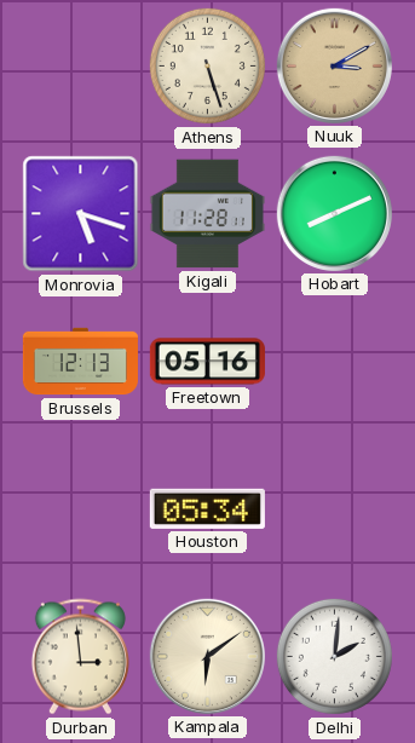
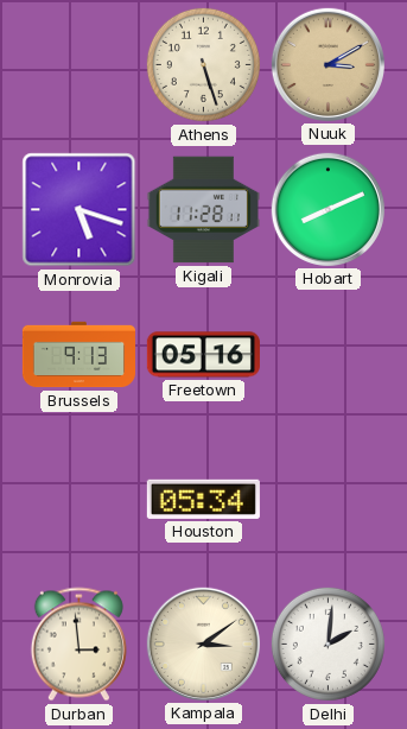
Brussels: 12:13 -> 9:13
Kampala: 6:09 -> 3:09
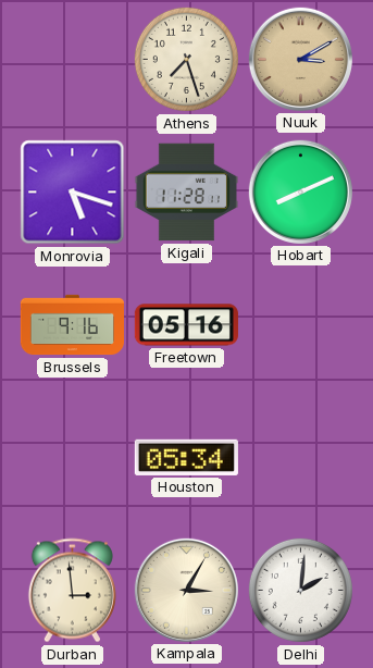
Athens: 5:27 -> 7:27
Brussels: 9:13 -> 9:16
Kampala: 3:09 -> 3:05
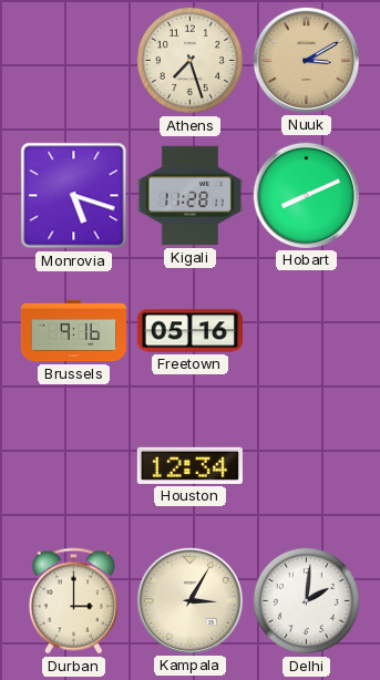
Houston: 05:34 -> 12:34
Durban: 2:59 -> 3:00
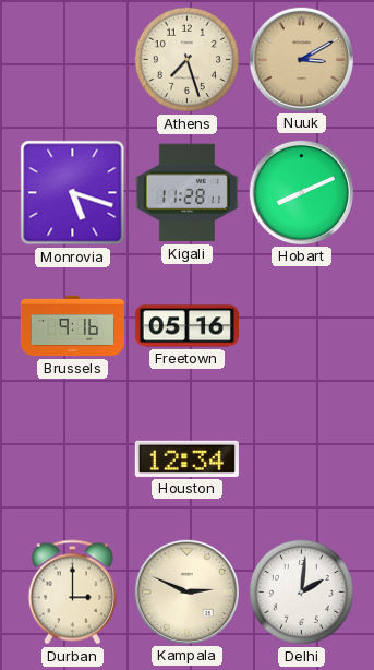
Kampala: 3:05 -> 2:49
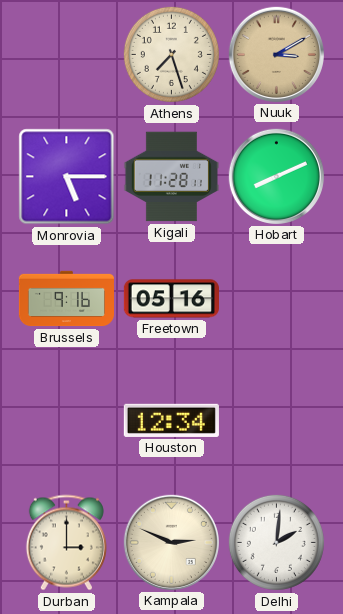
Monrovia: 5:18 -> 5:15
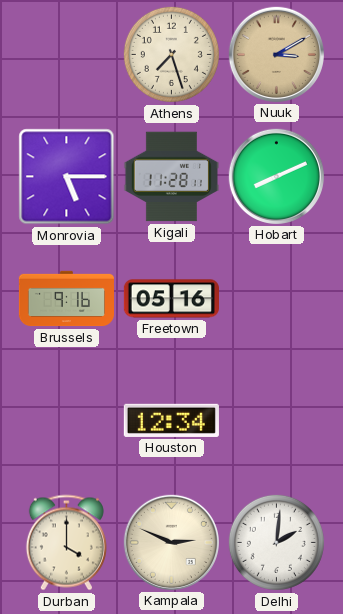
Durban: 3:00 -> 4:00
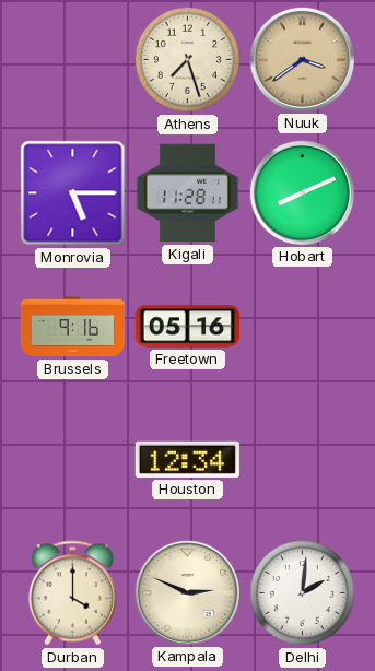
Nuuk: 3:10 -> 3:39
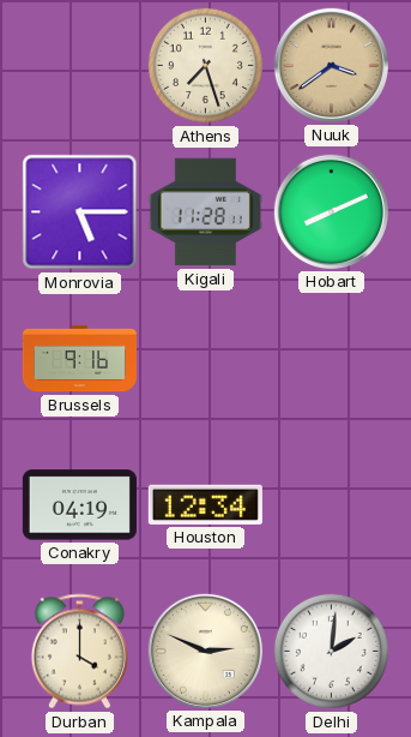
Freetown: 05:16 -> none
Conakry: none -> 04:19
